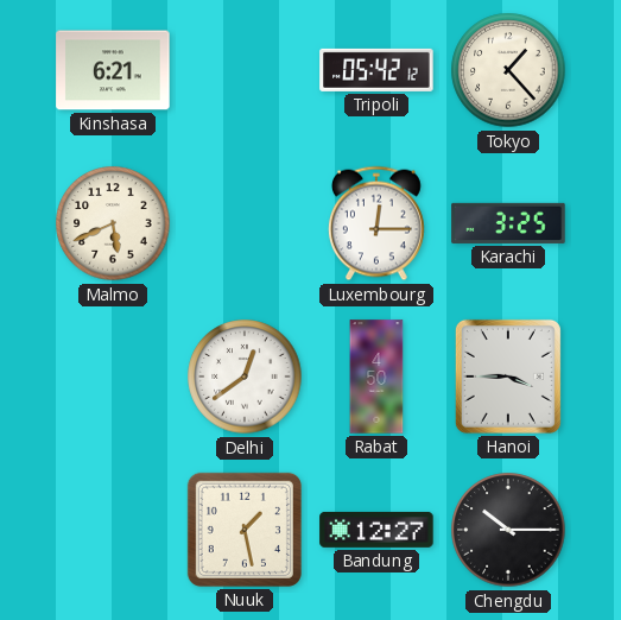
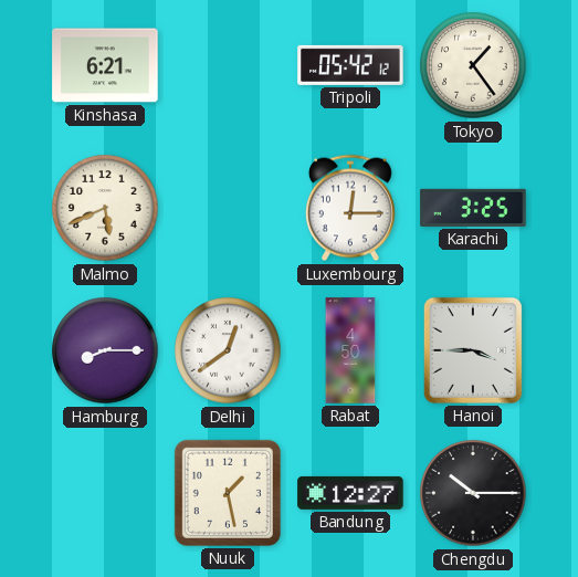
Tokyo: 1:23 -> 1:24
Hamburg: none -> 8:15
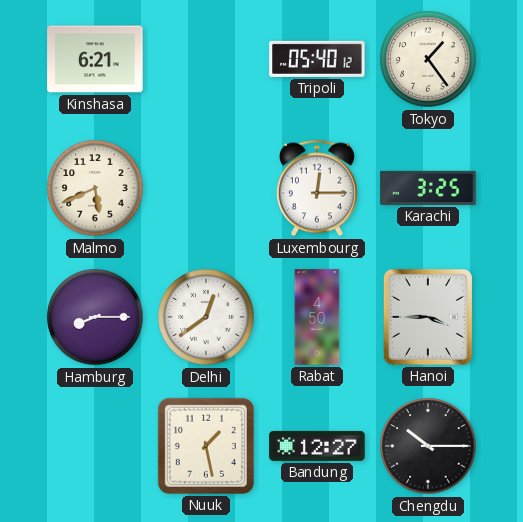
Tripoli: 05:42 -> 05:40
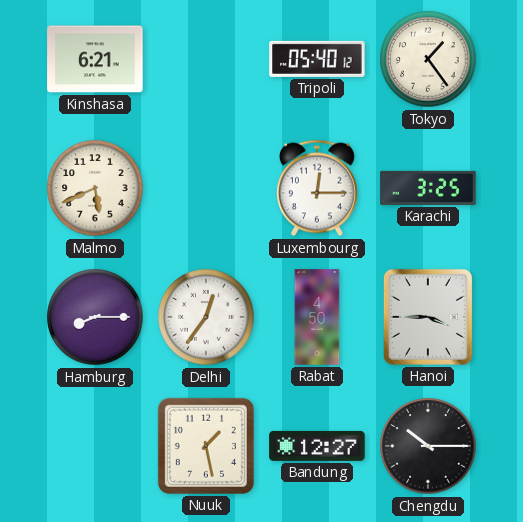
Delhi: 12:39 -> 12:36
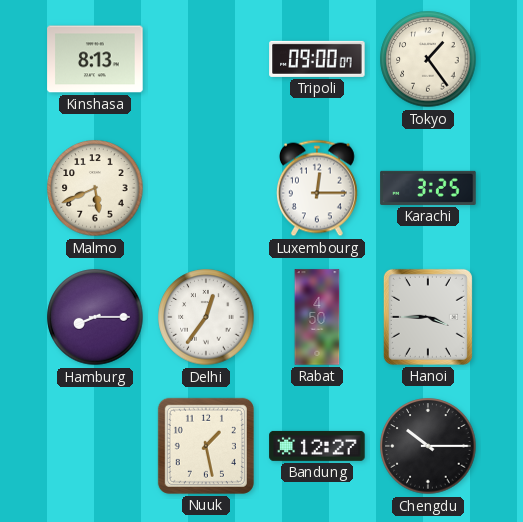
Kinshasa: 6:21 -> 8:13
Tripoli: 05:40 -> 09:00
